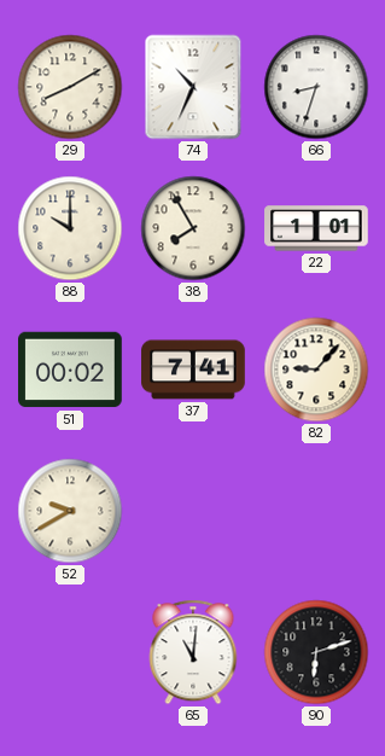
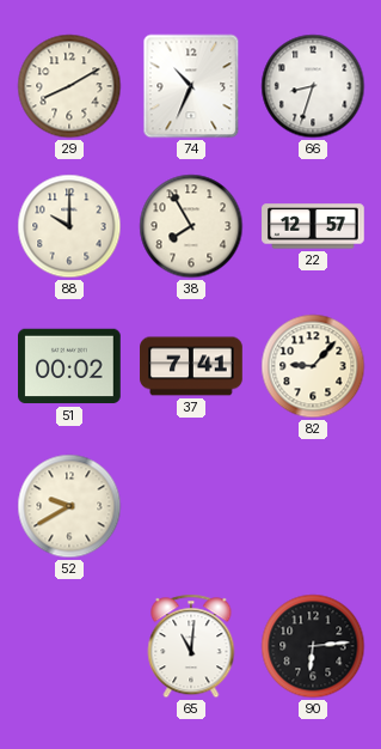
22: 1:01 -> 12:57
90: 6:12 -> 6:14
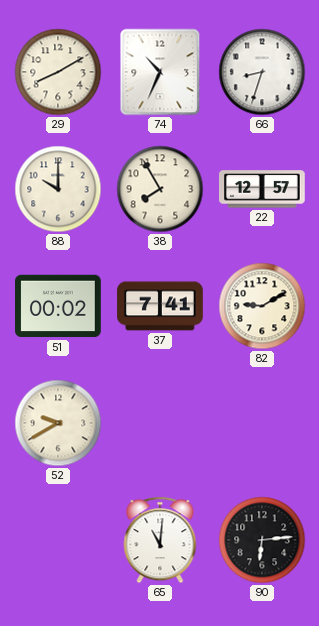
82: 9:07 -> 9:10
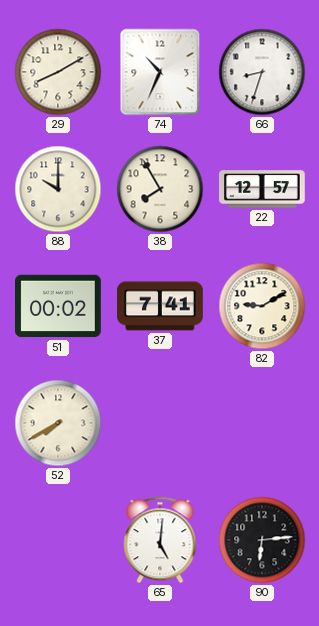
52: 9:40 -> 7:40
65: 11:01 -> 5:01
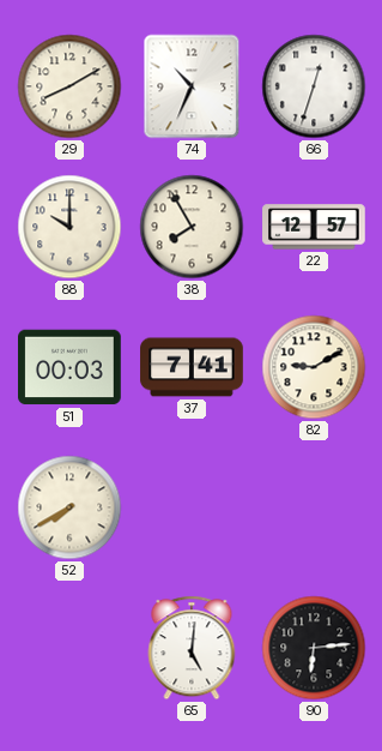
66: 8:33 -> 12:33
51: 00:02 -> 00:03
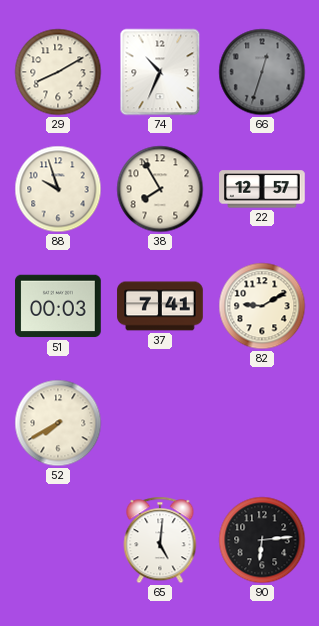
66 dial: white -> grey
88: 10:00 -> 9:57
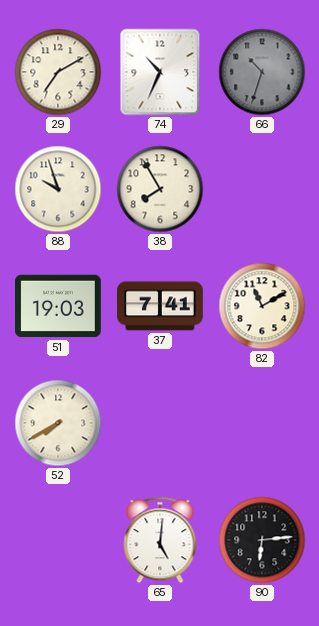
29: 8:10 -> 7:10
66: 12:33 -> 10:33
22: 12:57 -> none
51: 00:03 -> 19:03
82: 9:10 -> 11:10
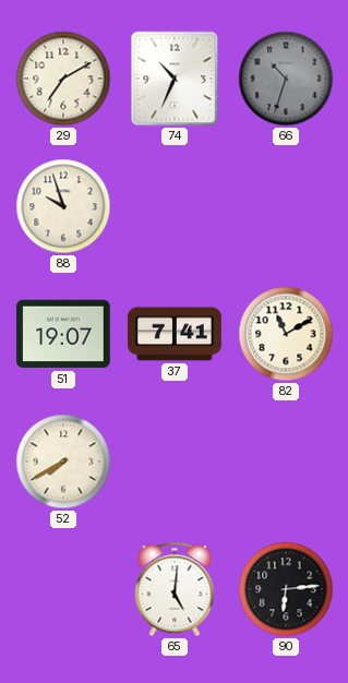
38: 7:55 -> none
51: 19:03 -> 19:07
